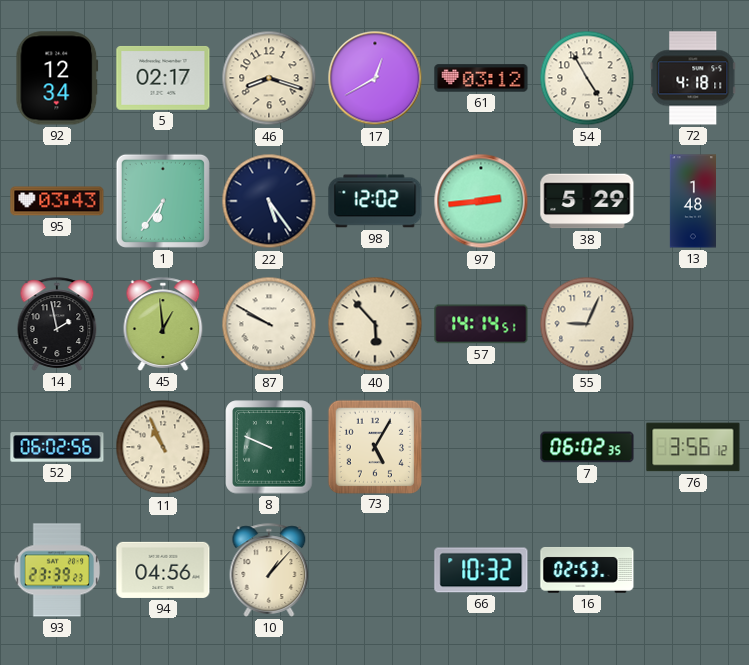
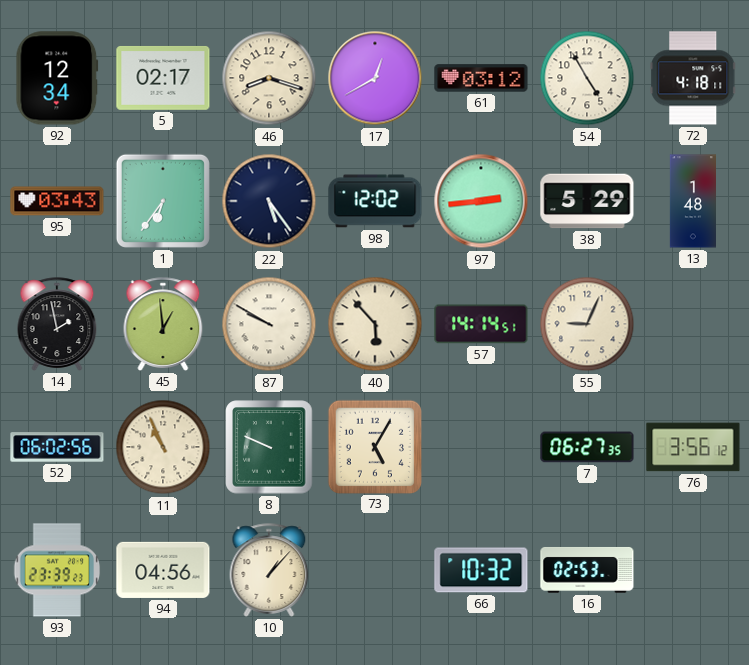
7: 06:02 -> 06:27
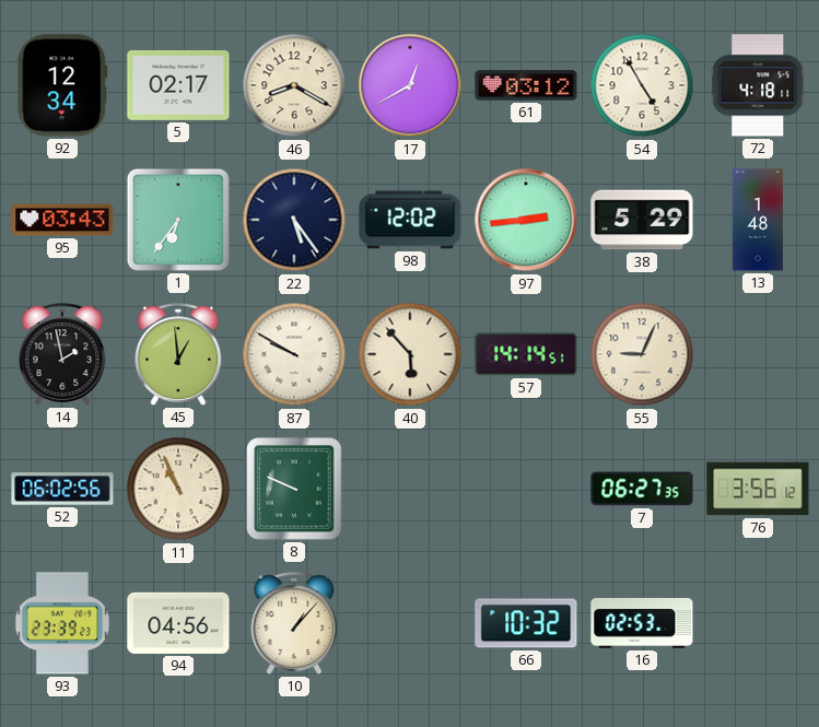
46: 8:18 -> 8:20
73: 5:05 -> none
